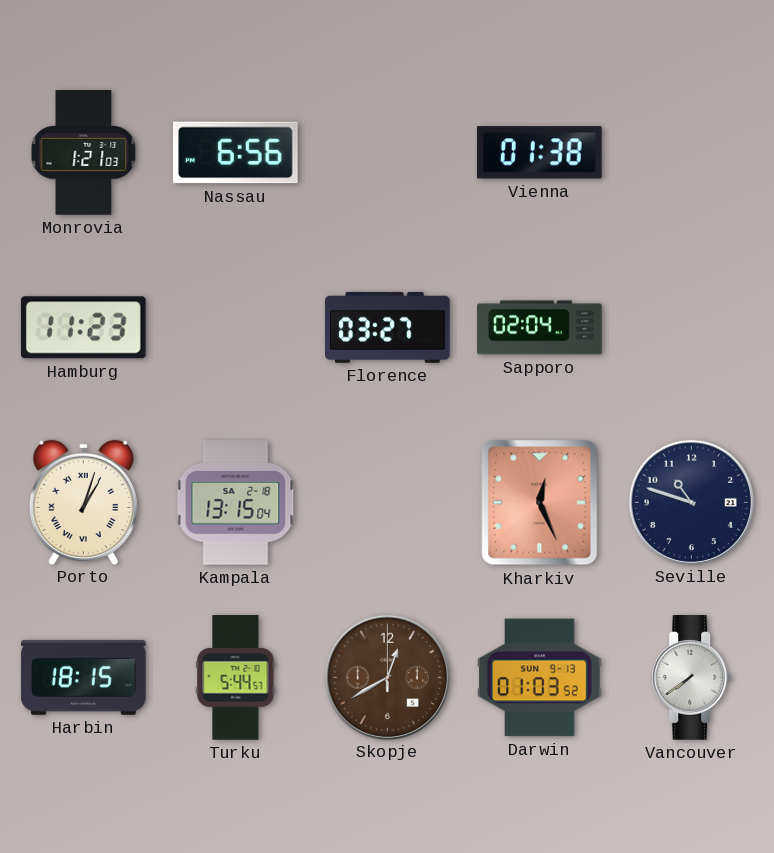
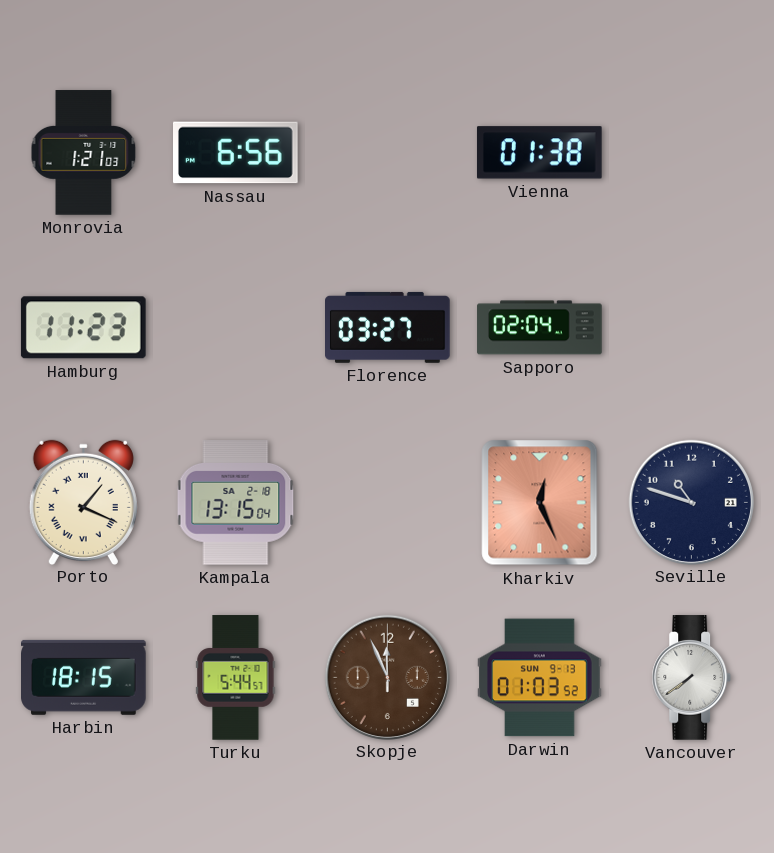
Porto: 1:03 -> 1:19
Skopje: 12:40 -> 11:56
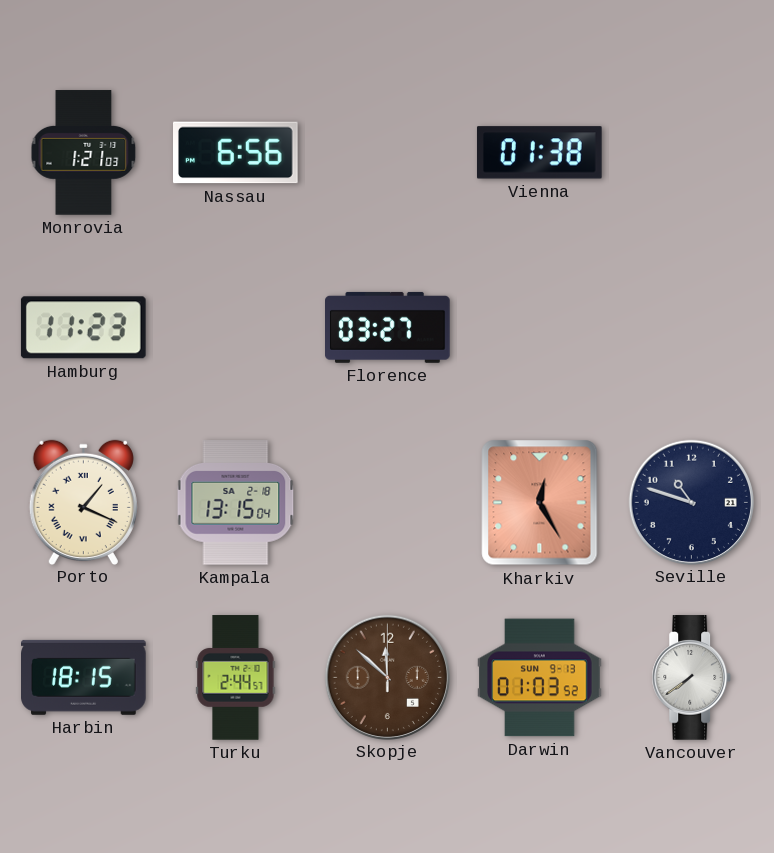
Sapporo: 02:04 -> none
Kharkiv: 12:26 -> 12:25
Turku: 5:44 -> 2:44
Skopje: 11:56 -> 11:52
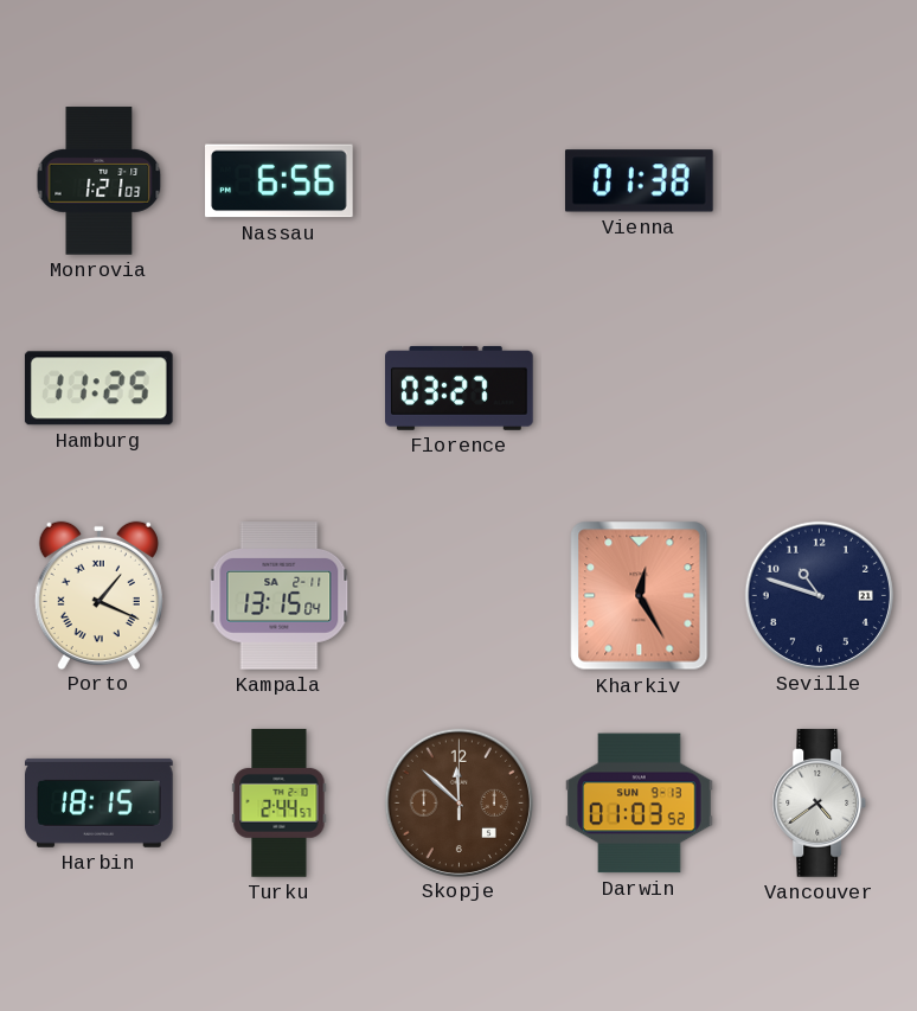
Hamburg: 11:23 -> 11:25
Kampala date: SA 2-18 -> SA 2-11
Vancouver: 7:39 -> 4:39
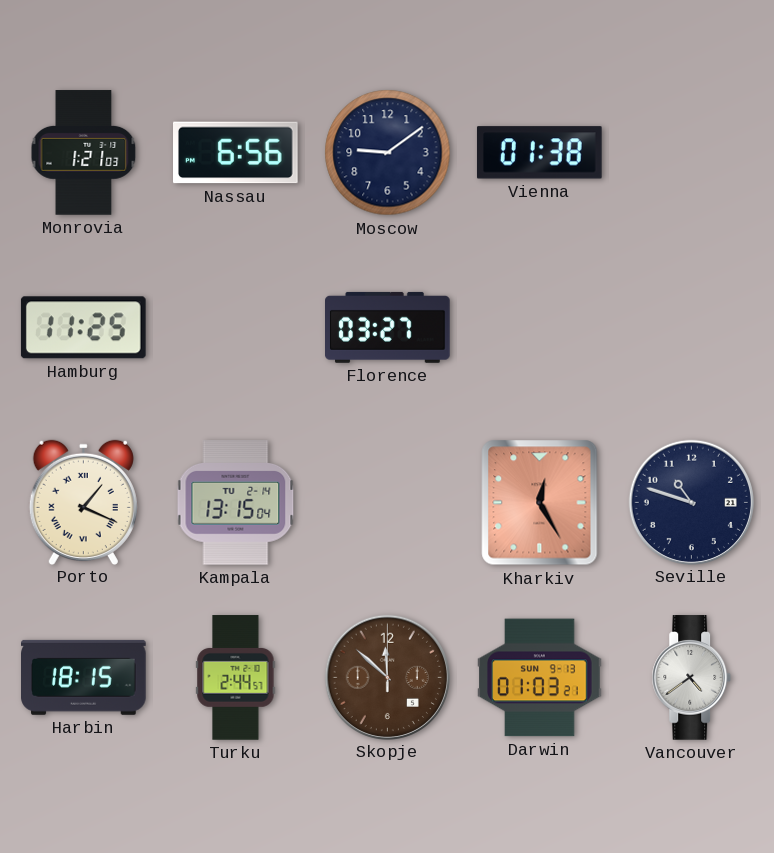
Moscow: none -> 9:09
Kampala date: SA 2-11 -> TU 2-14
Darwin: 01:03:52 -> 01:03:21
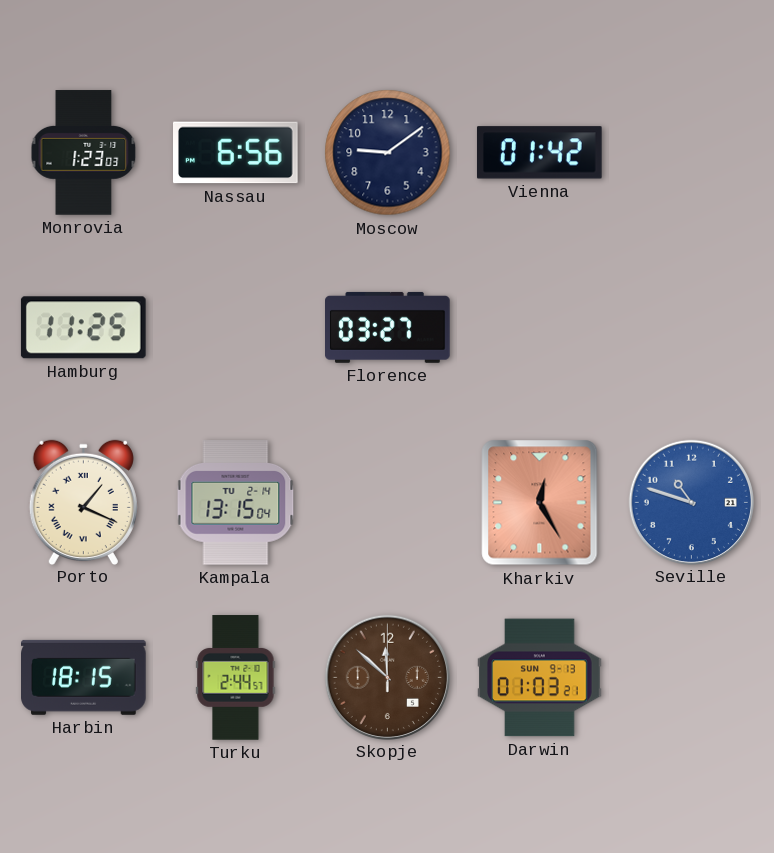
Monrovia: 1:21 -> 1:23
Vienna: 01:38 -> 01:42
Seville dial: navy -> blue
Vancouver: 4:39 -> none
